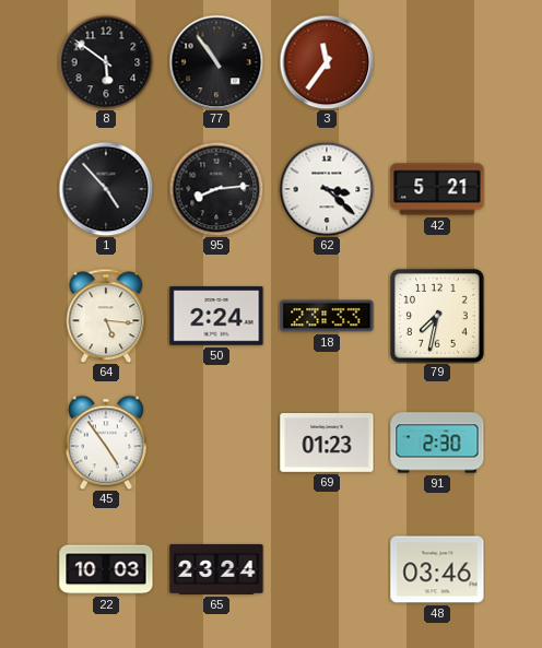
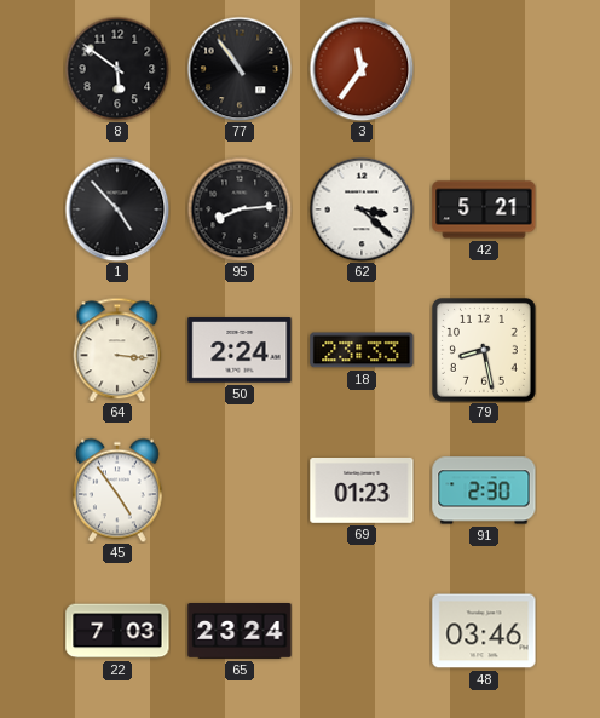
64: 5:16 -> 3:16
79: 7:32 -> 8:28
22: 10:03 -> 7:03
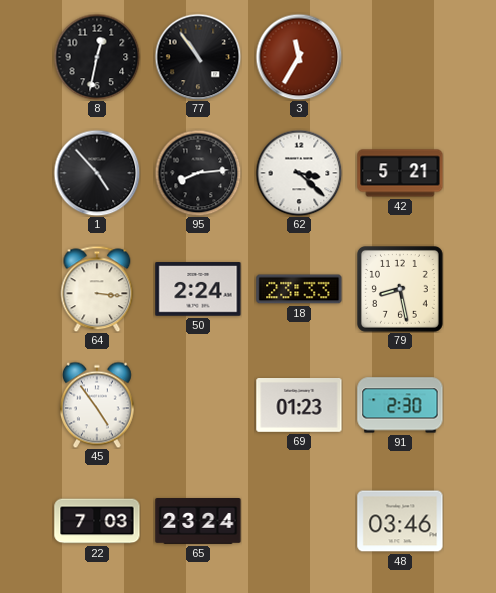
8: 5:51 -> 12:32
3: 11:36 -> 11:35
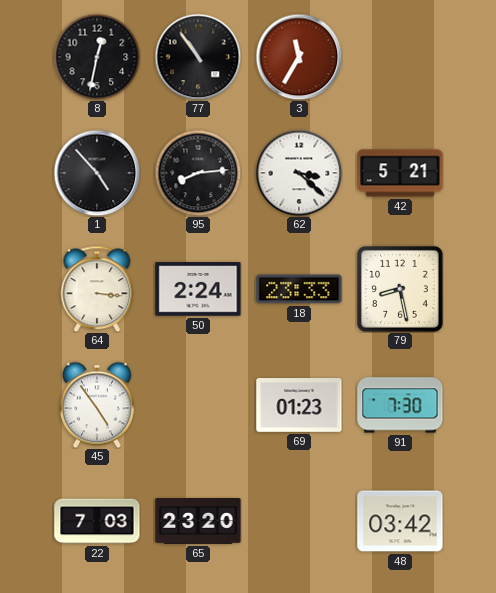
91: 2:30 -> 7:30
65: 23:24 -> 23:20
48: 03:46 -> 03:42
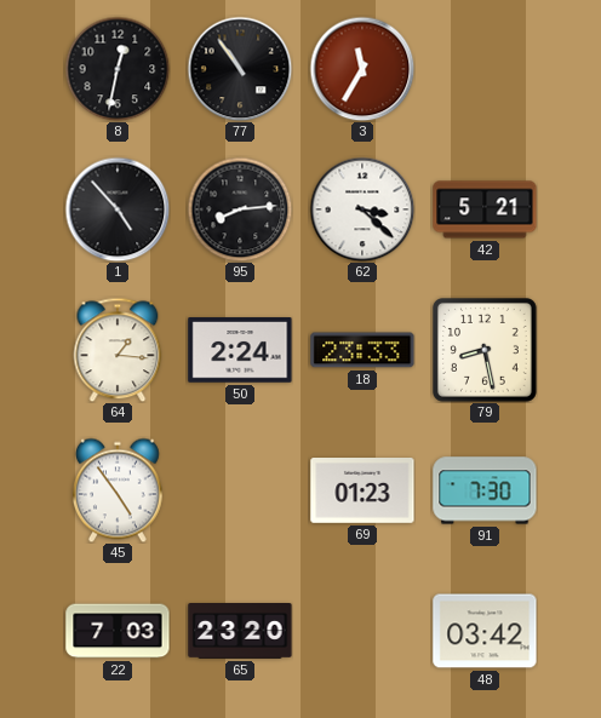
64: 3:16 -> 1:16
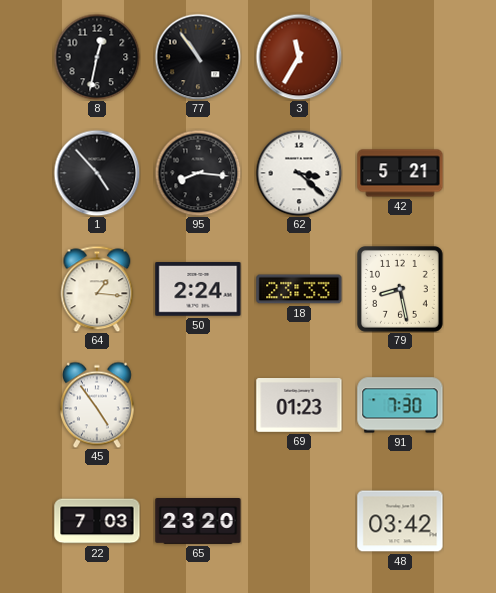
95: 8:14 -> 8:16
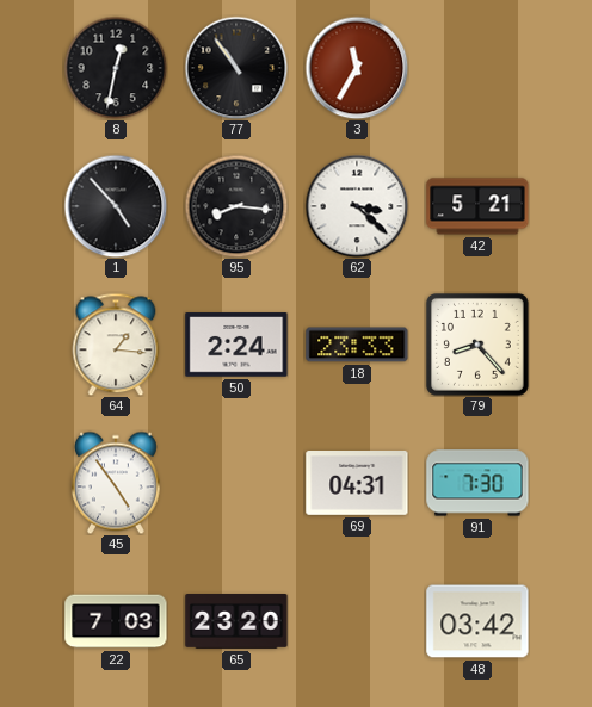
79: 8:28 -> 8:23
69: 01:23 -> 04:31
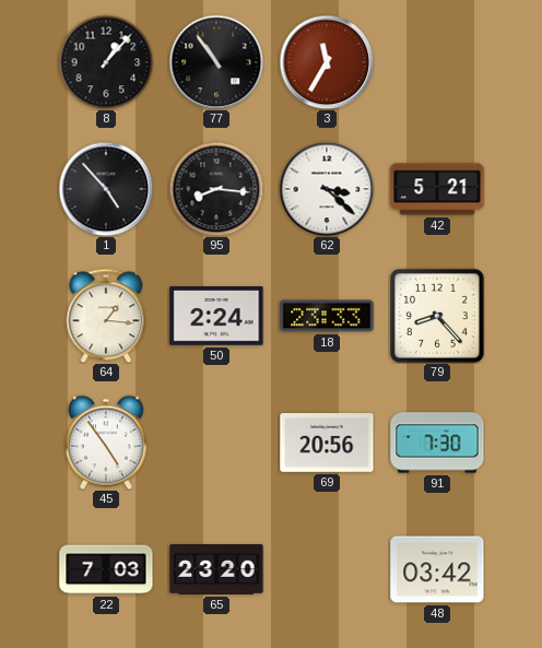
8: 12:32 -> 1:07
69: 04:31 -> 20:56
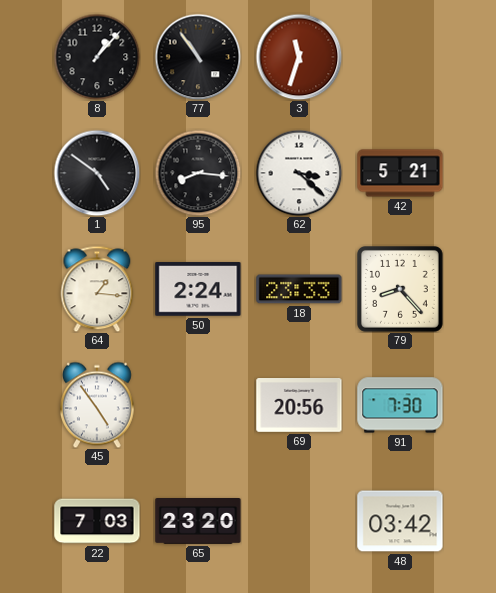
3: 11:35 -> 11:33
1: 4:53 -> 4:51
